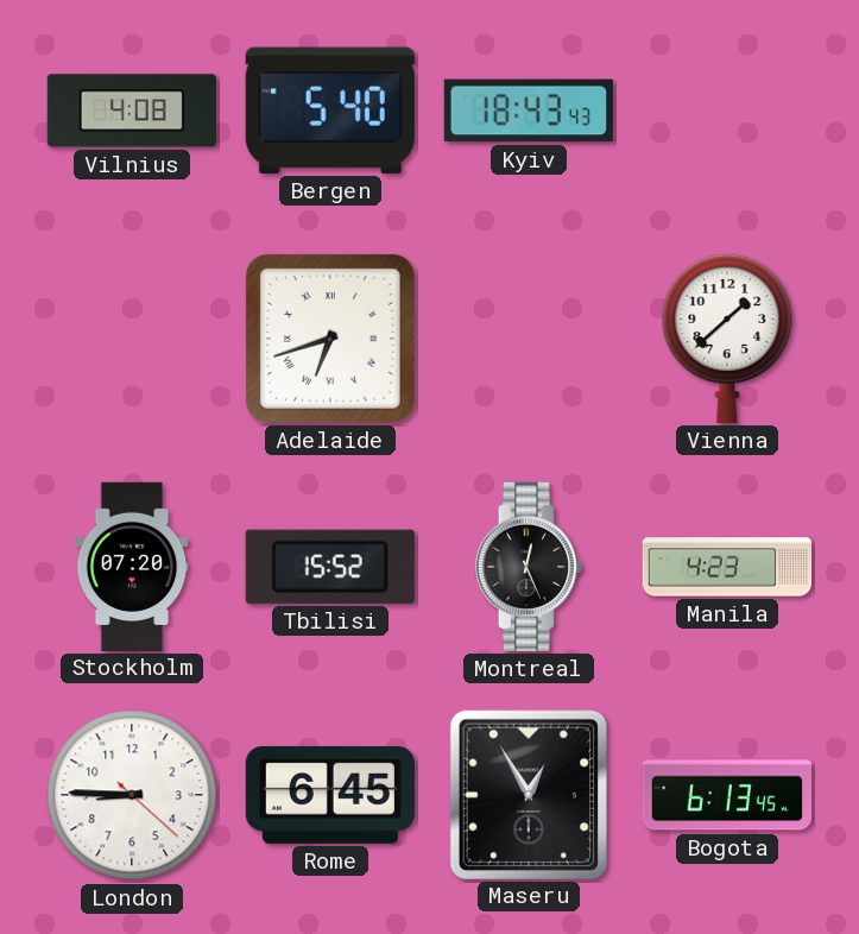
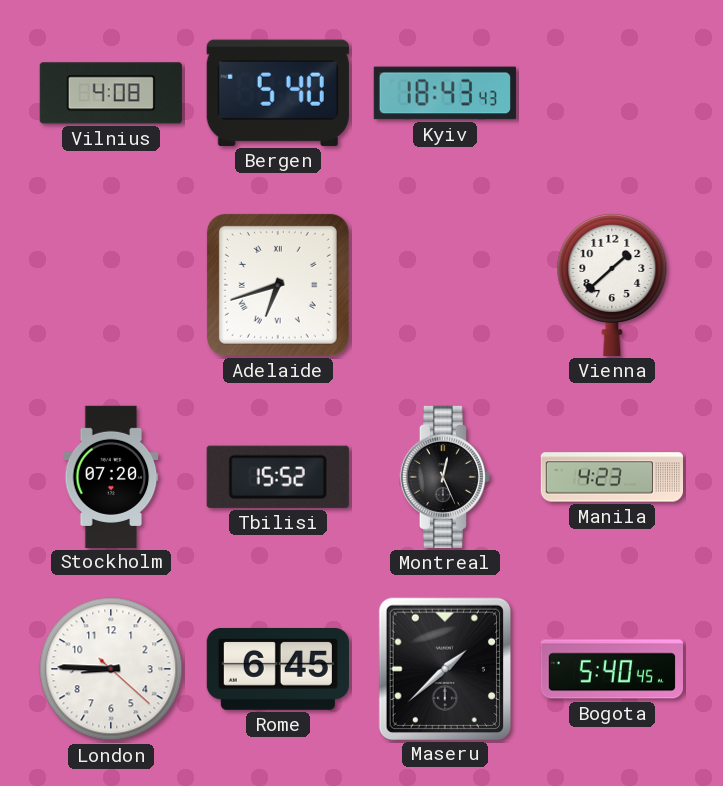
Maseru: 12:55 -> 1:38
Bogota: 6:13 -> 5:40
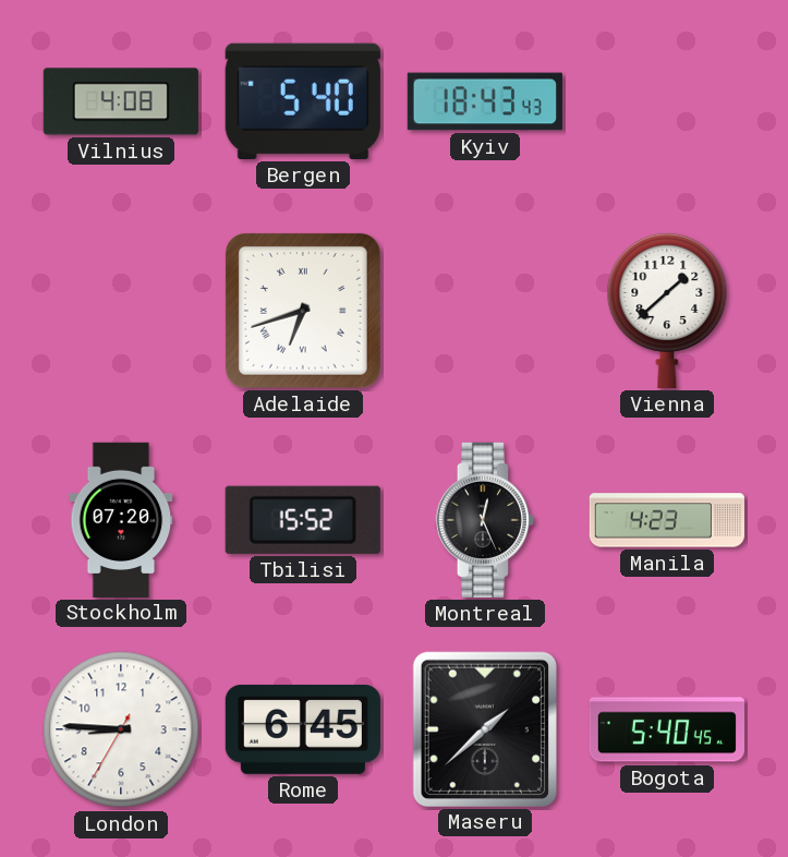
London: 8:45:22 -> 8:45:35
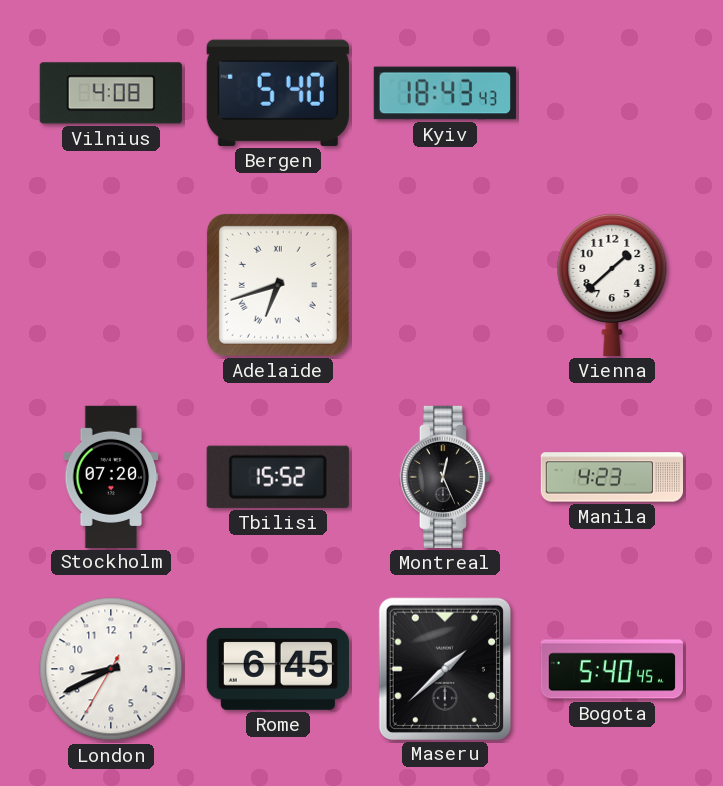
London: 8:45 -> 8:40
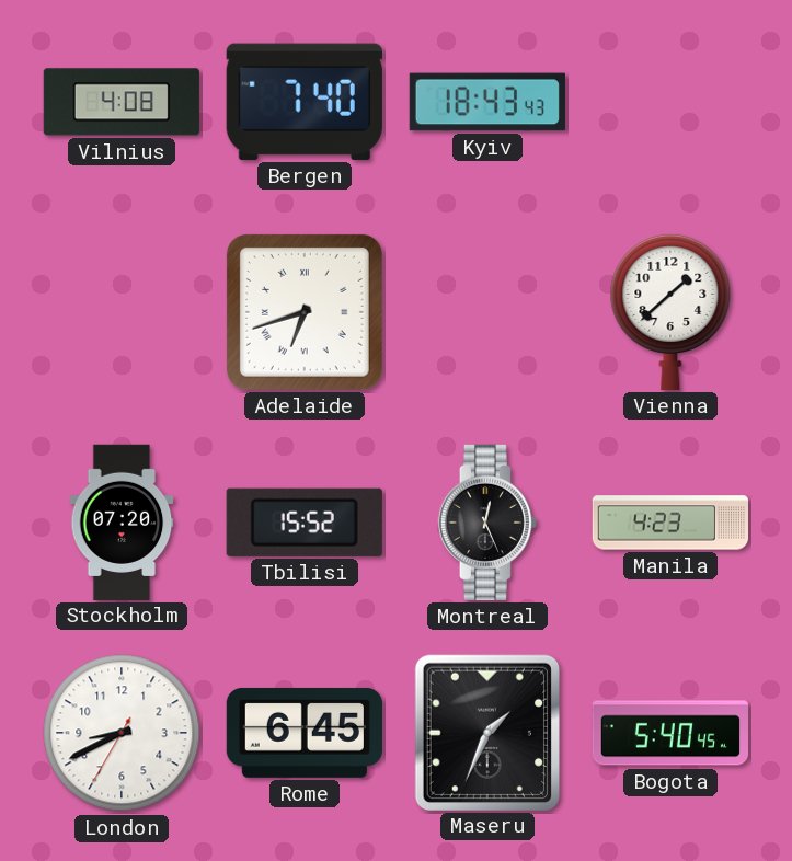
Bergen: 5:40 -> 7:40
Maseru: 1:38 -> 1:34
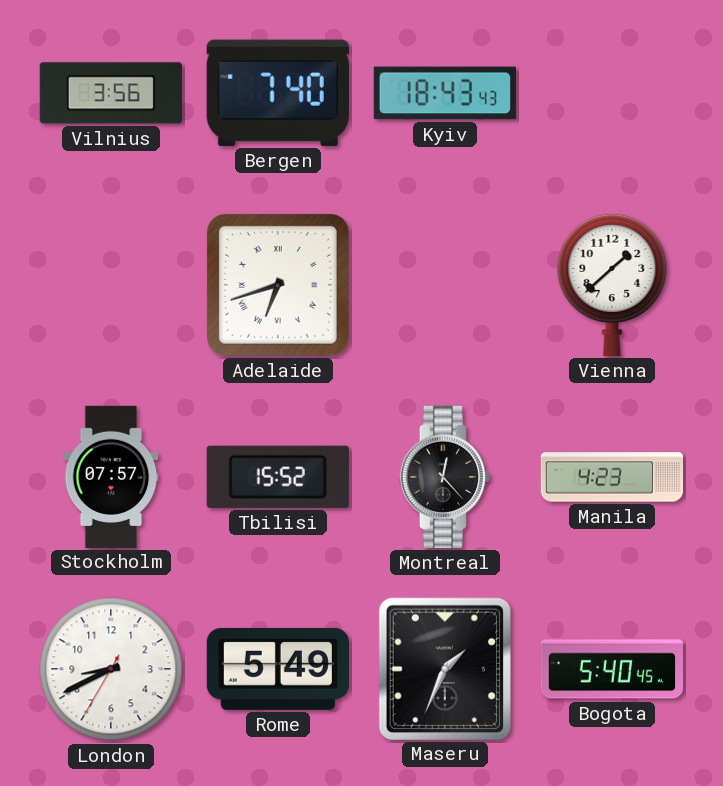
Vilnius: 4:08 -> 3:56
Stockholm: 07:20 -> 07:57
Montreal: 12:26 -> 12:23
Rome: 6:45 -> 5:49
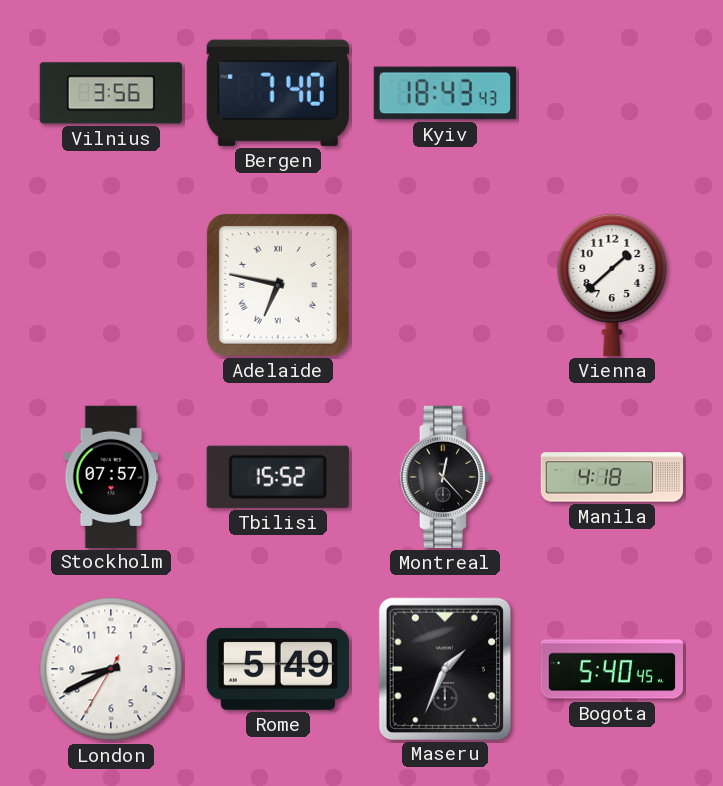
Adelaide: 6:42 -> 6:47
Manila: 4:23 -> 4:18
